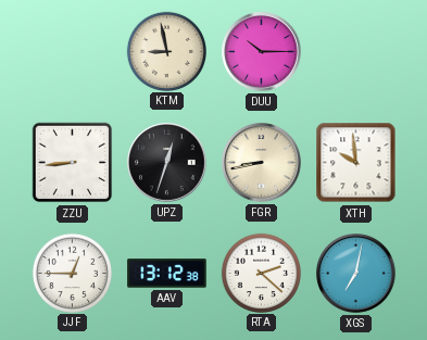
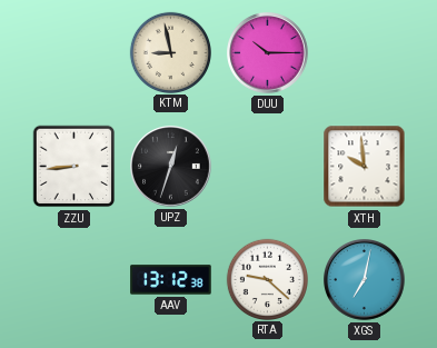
FGR: 8:43 -> none
JJF: 12:45 -> none
RTA: 2:22 -> 9:22
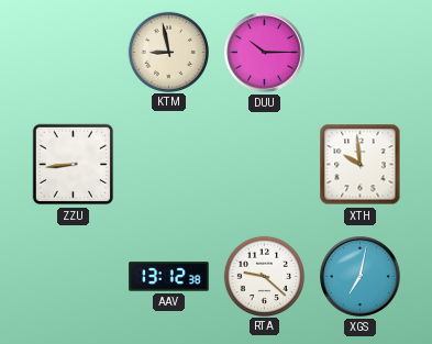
UPZ: 12:33 -> none
